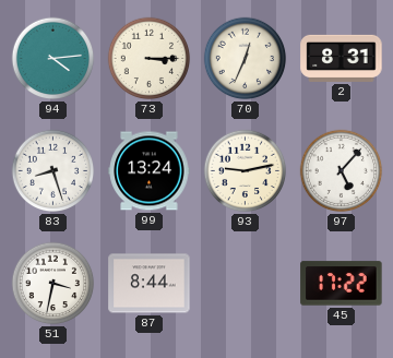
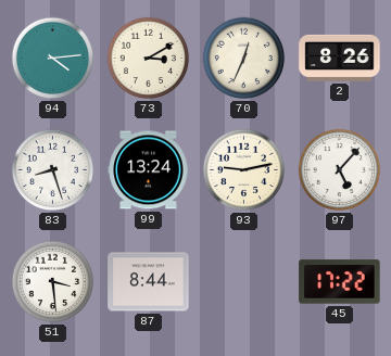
73: 3:15 -> 3:10
2: 8:31 -> 8:26
51: 3:32 -> 3:29
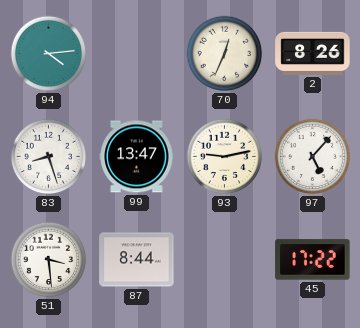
73: 3:10 -> none
99: 13:24 -> 13:47
